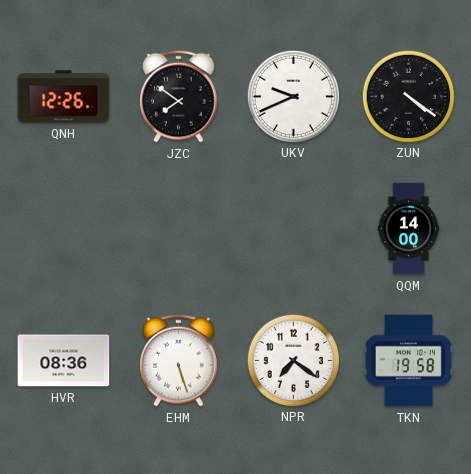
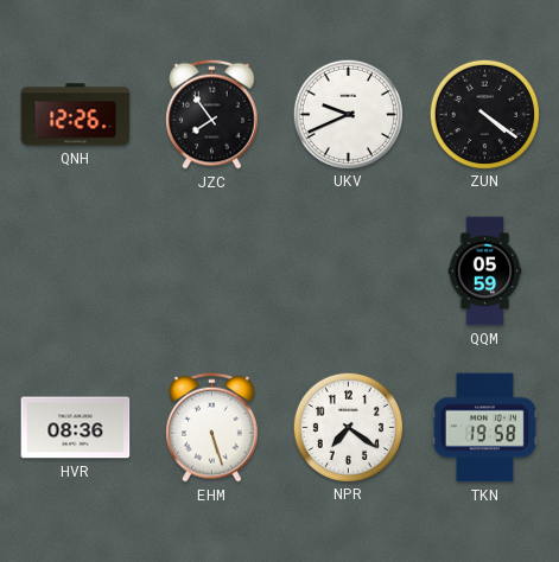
JZC: 7:51 -> 7:54
QQM: 14:00 -> 05:59
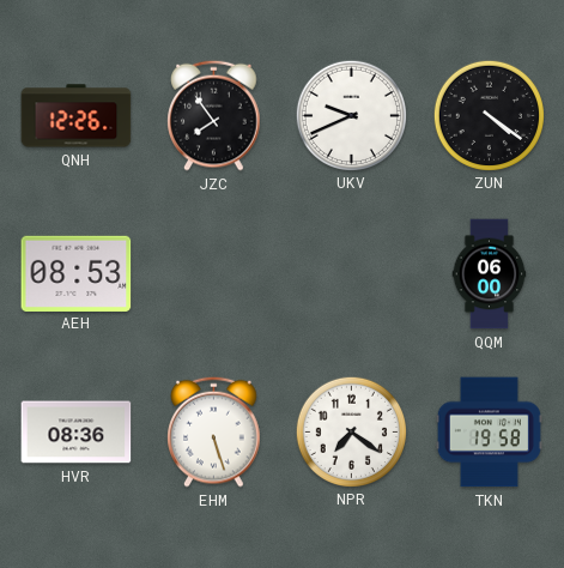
AEH: none -> 08:53
QQM: 05:59 -> 06:00
